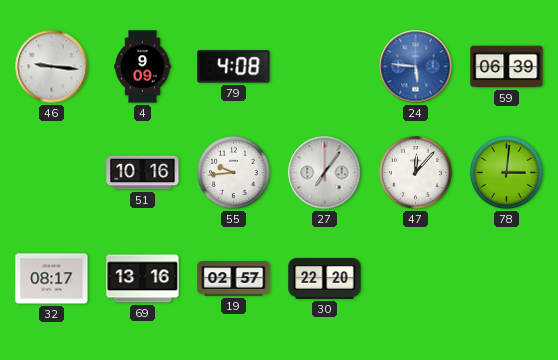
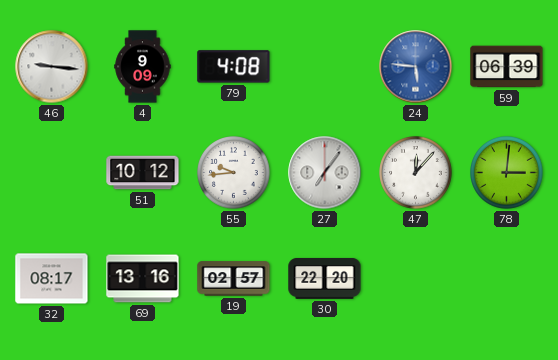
51: 10:16 -> 10:12
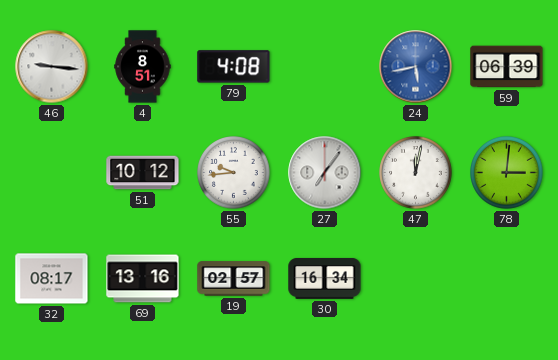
4: 9:09 -> 8:51
24: 5:46 -> 5:43
47: 12:07 -> 12:02
30: 22:20 -> 16:34
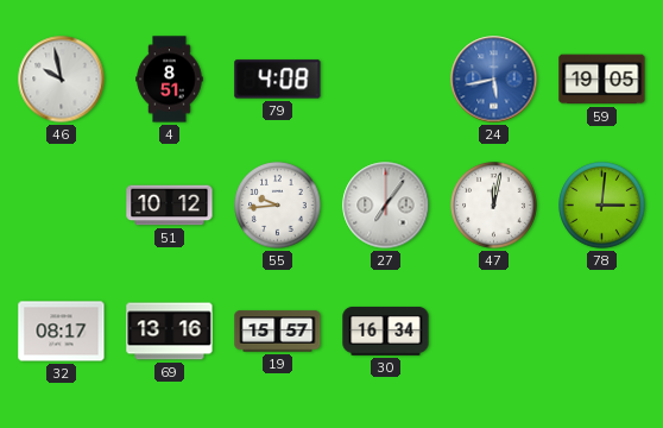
46: 9:16 -> 9:58
59: 06:39 -> 19:05
19: 02:57 -> 15:57
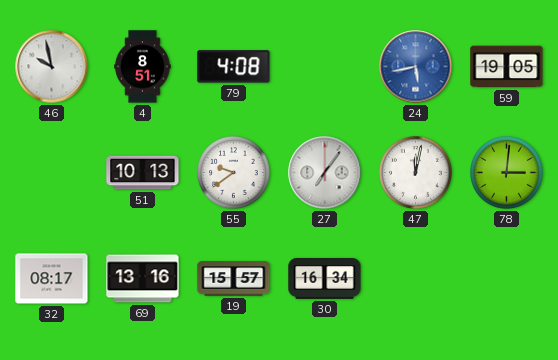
51: 10:12 -> 10:13
55: 9:44 -> 9:39
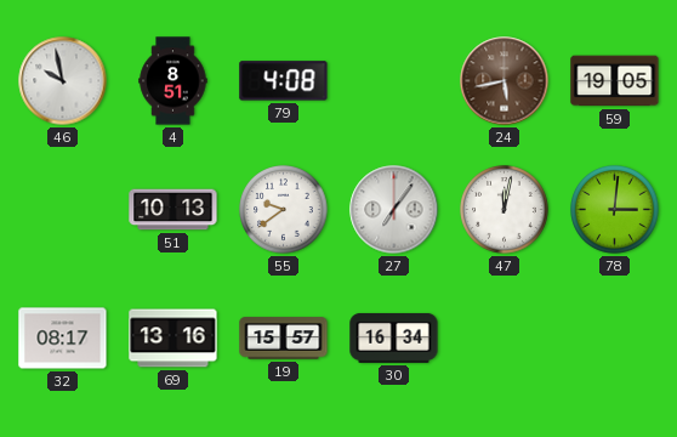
24 dial: blue -> brown
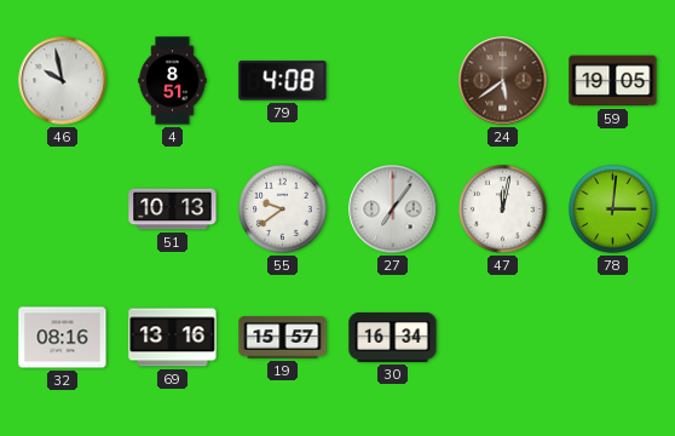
24: 5:43 -> 5:39
32: 08:17 -> 08:16
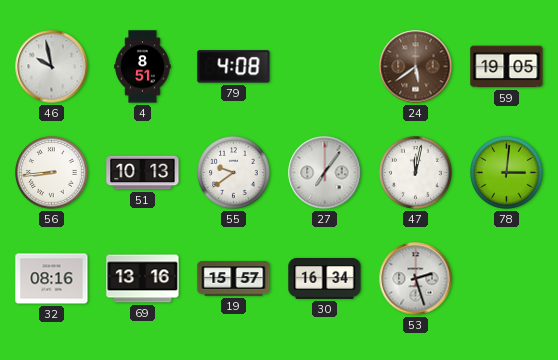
56: none -> 8:44
53: none -> 2:27
